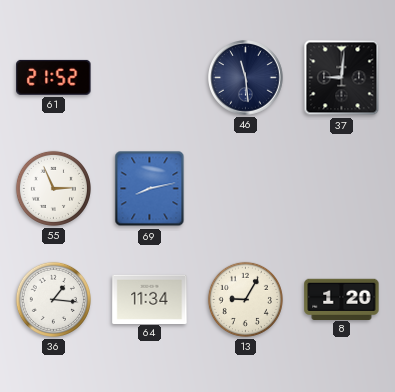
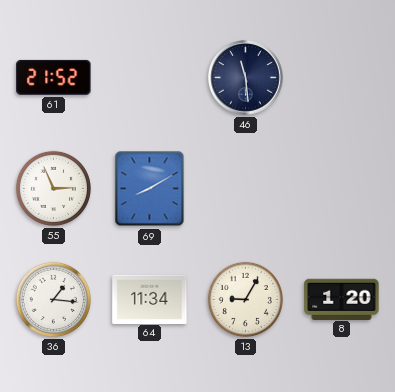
37: 9:01 -> none
69: 8:13 -> 8:10
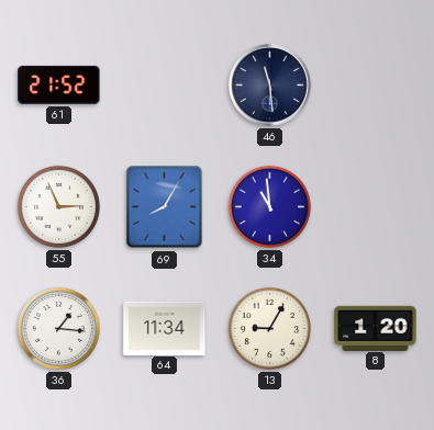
69: 8:10 -> 8:05
34: none -> 10:59
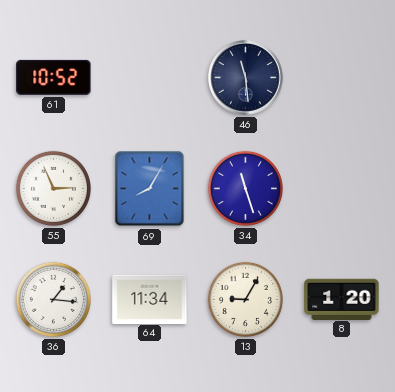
61: 21:52 -> 10:52
34: 10:59 -> 11:27
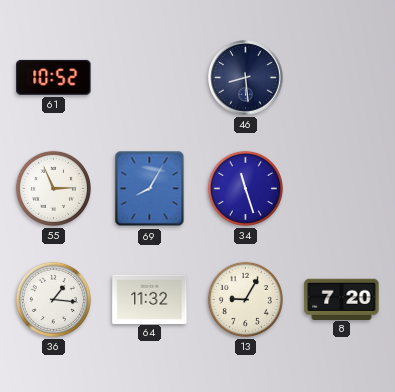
46: 11:29 -> 8:29
64: 11:34 -> 11:32
8: 1:20 -> 7:20
